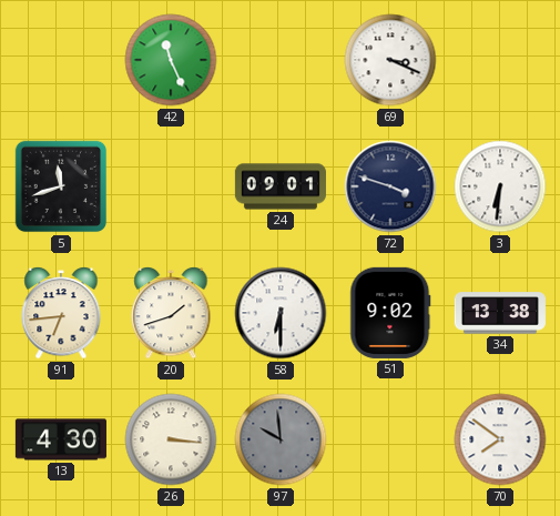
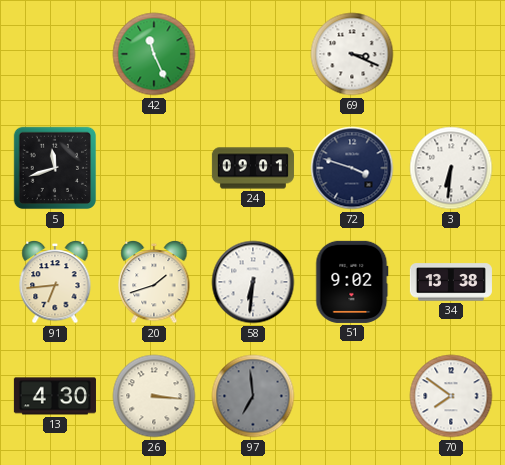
58: 6:30 -> 6:31
97: 9:59 -> 6:59
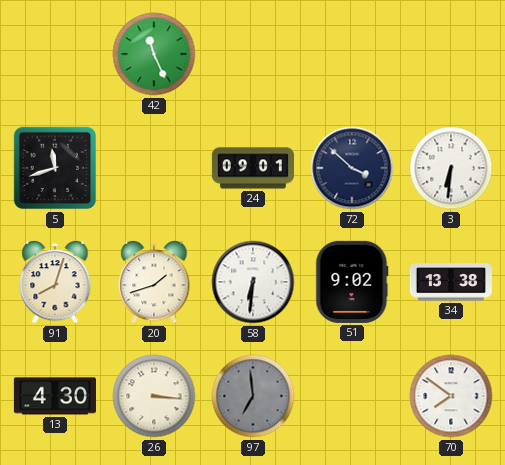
69: 3:19 -> none
72: 3:48 -> 3:52
91: 6:44 -> 8:03
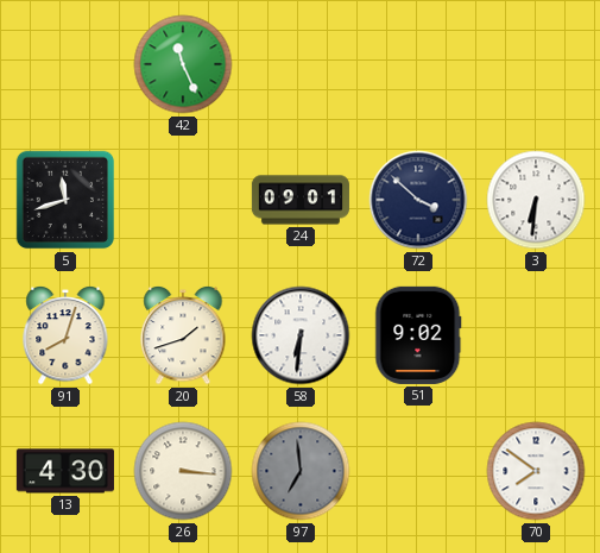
34: 13:38 -> none
